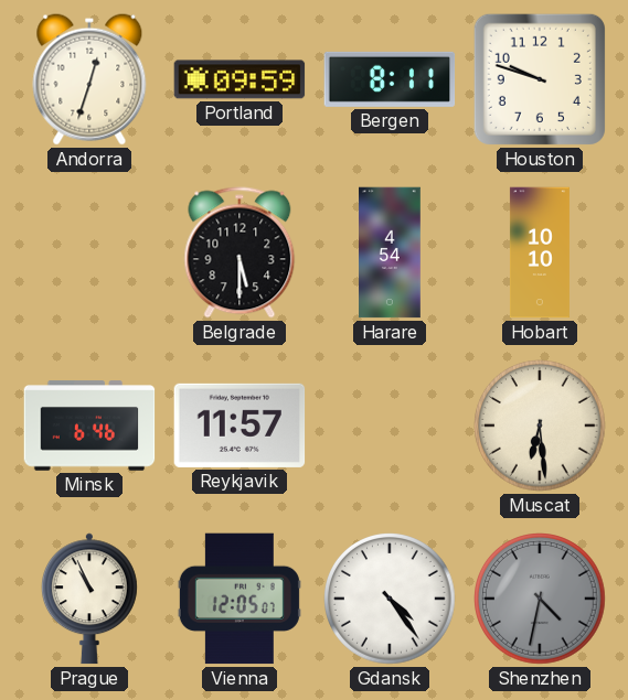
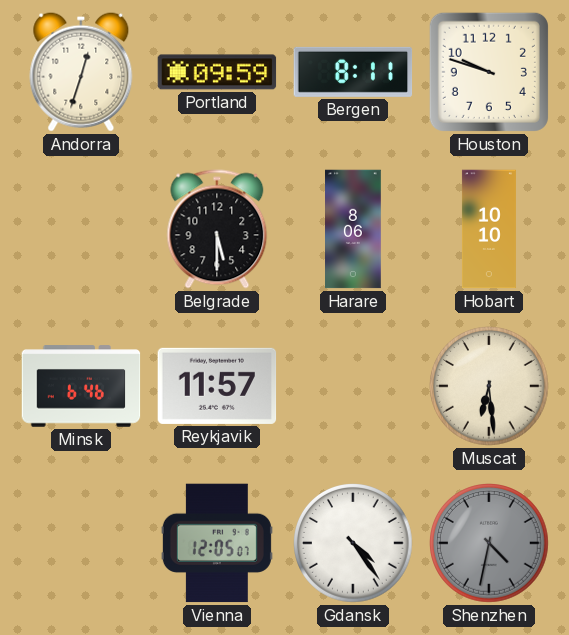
Harare: 4:54 -> 8:06
Prague: 10:56 -> none
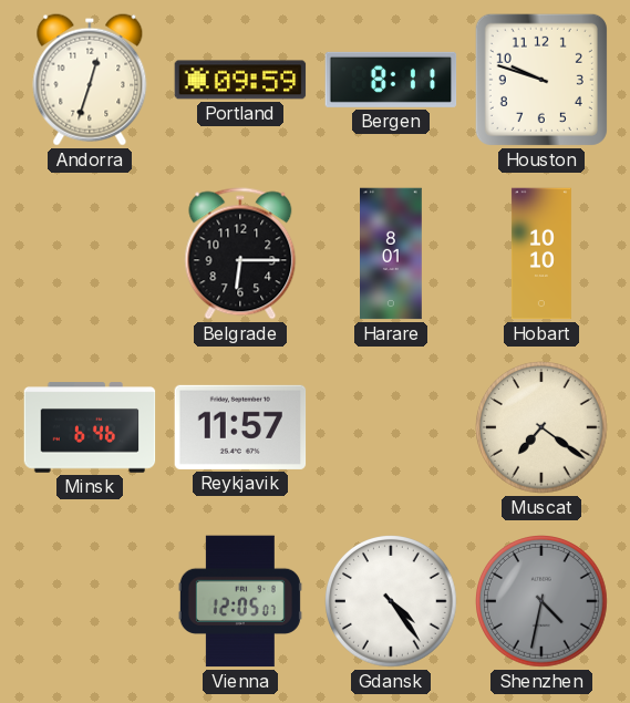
Belgrade: 5:30 -> 6:15
Harare: 8:06 -> 8:01
Muscat: 6:29 -> 7:21
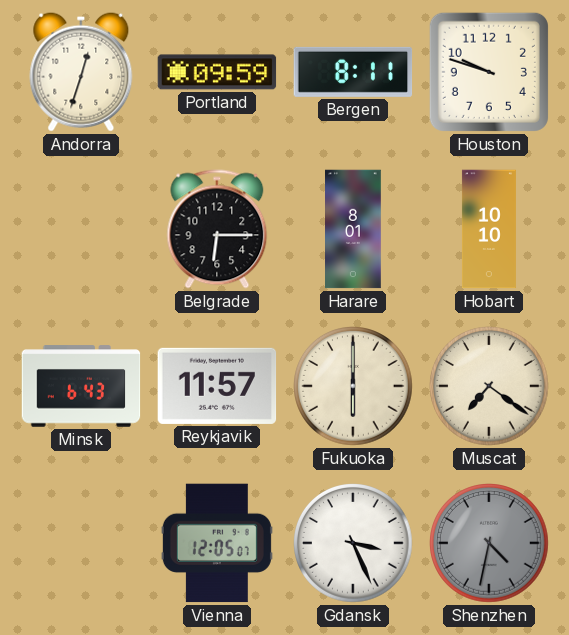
Minsk: 6:46 -> 6:43
Fukuoka: none -> 6:00
Gdansk: 4:24 -> 3:26
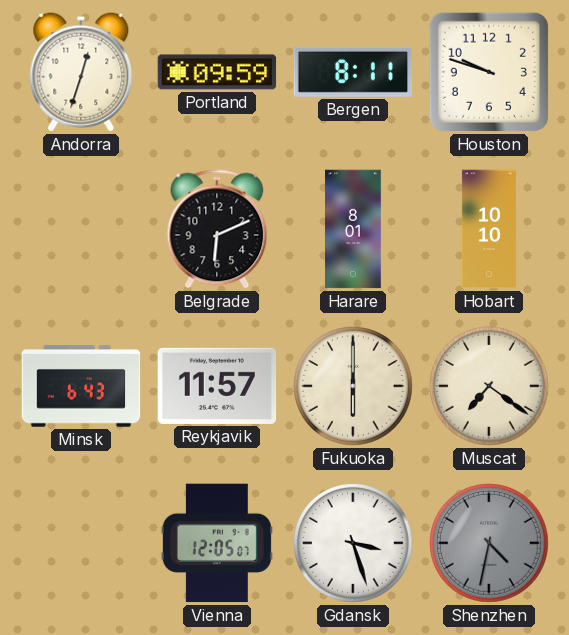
Belgrade: 6:15 -> 6:11
Gdansk: 3:26 -> 3:27
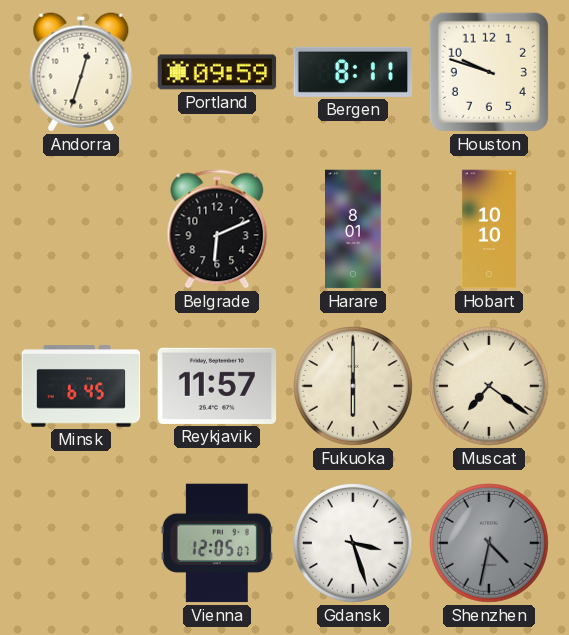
Minsk: 6:43 -> 6:45
